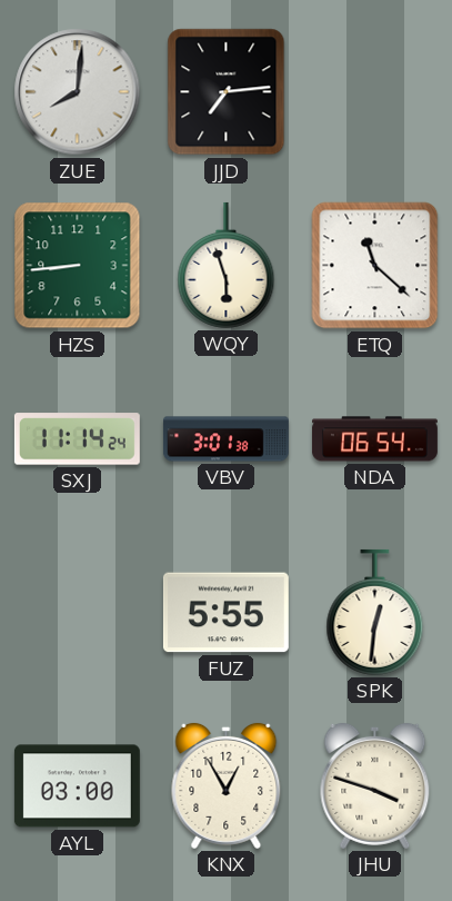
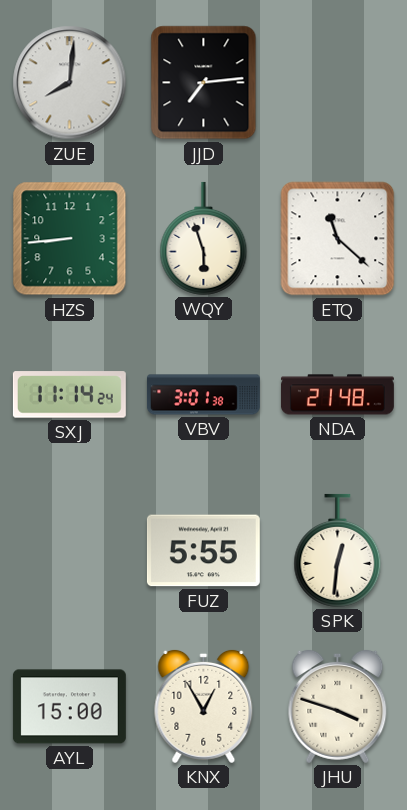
NDA: 06:54 -> 21:48
AYL: 03:00 -> 15:00
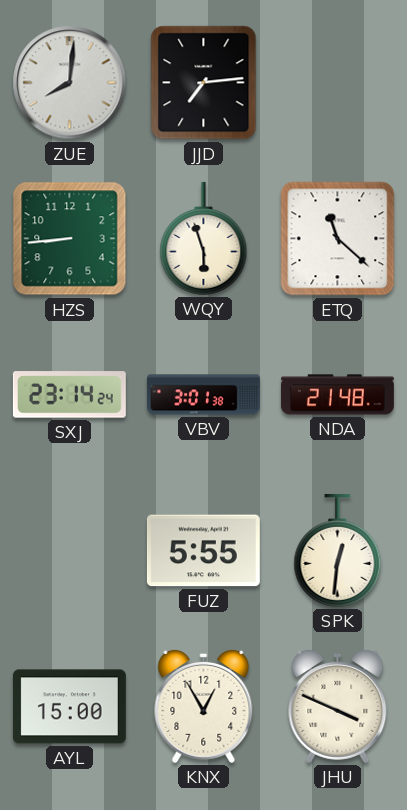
SXJ: 11:14 -> 23:14
JHU: 3:48 -> 3:49
